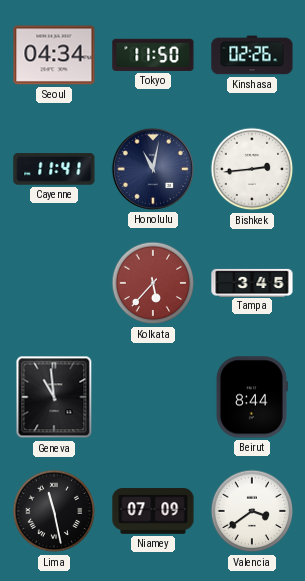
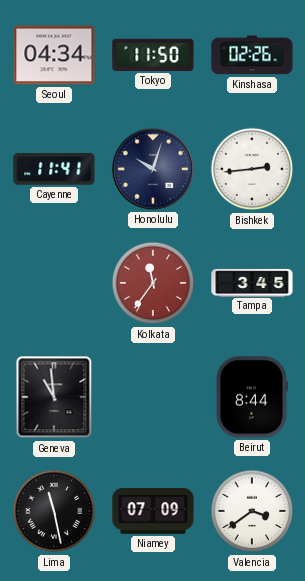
Honolulu: 11:02 -> 10:03
Kolkata: 5:37 -> 11:36
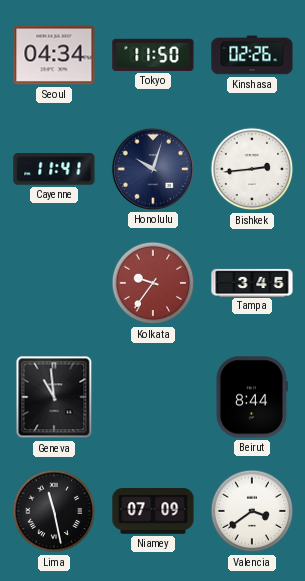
Kolkata: 11:36 -> 9:36
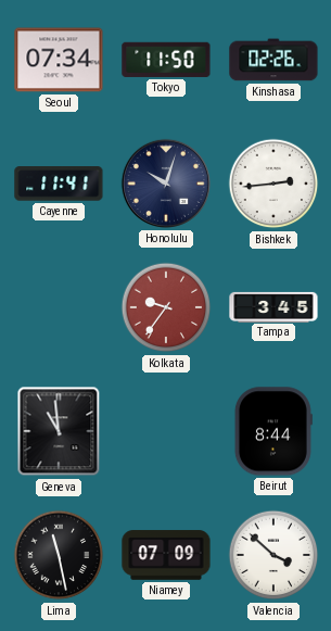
Seoul: 04:34 -> 07:34
Valencia: 3:39 -> 3:52
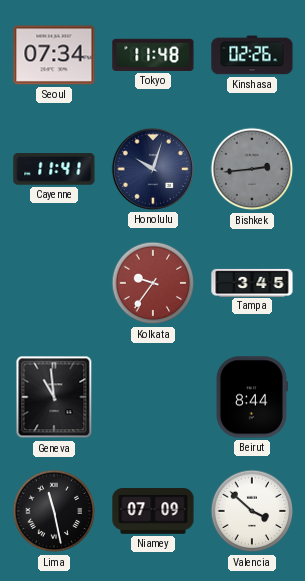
Tokyo: 11:50 -> 11:48
Bishkek dial: white -> grey
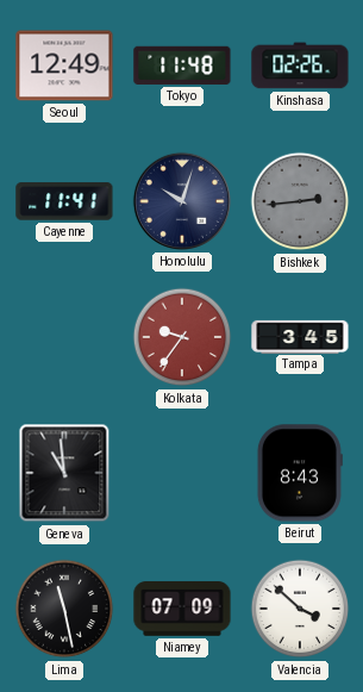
Seoul: 07:34 -> 12:49
Beirut: 8:44 -> 8:43
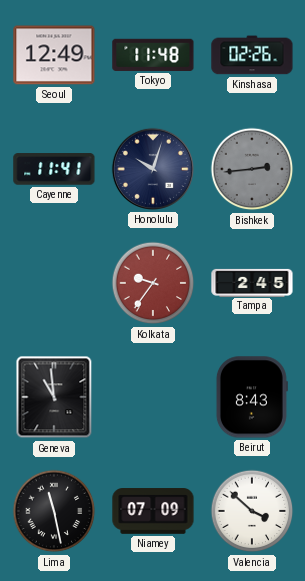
Tampa: 3:45 -> 2:45
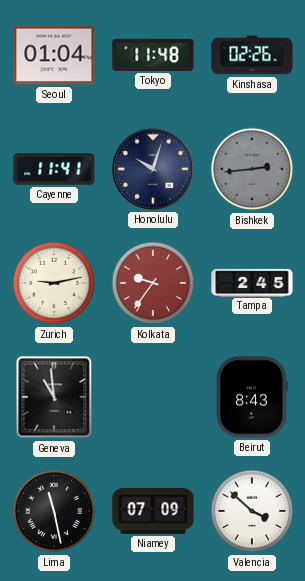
Seoul: 12:49 -> 01:04
Zurich: none -> 9:13
